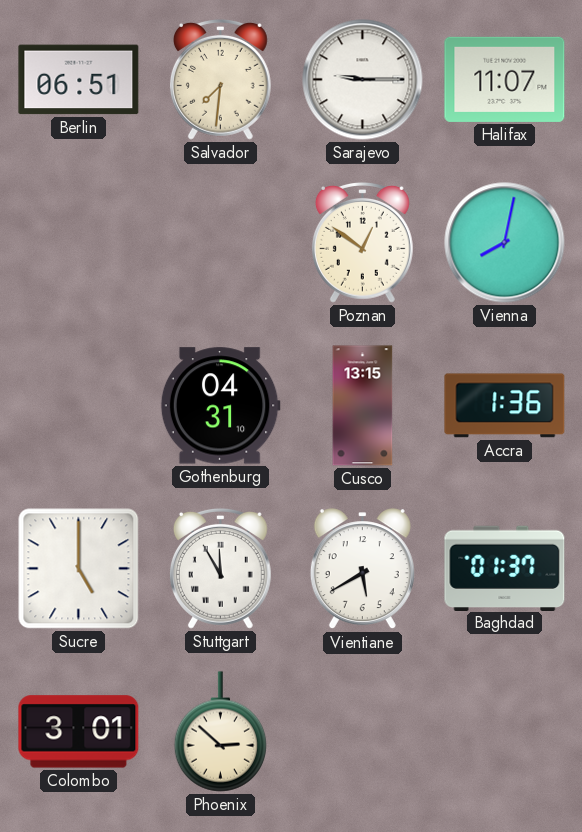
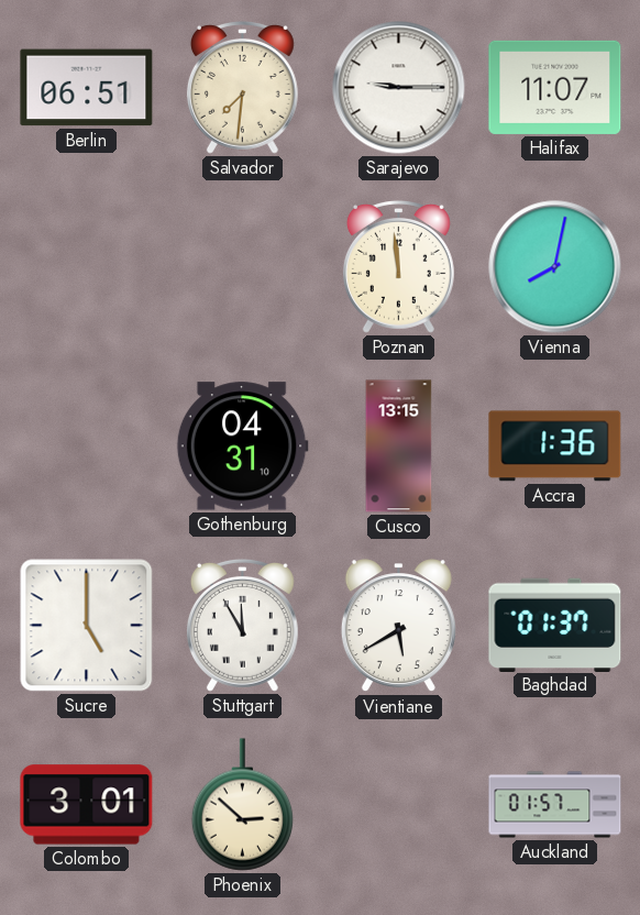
Poznan: 12:51 -> 11:59
Auckland: none -> 01:57
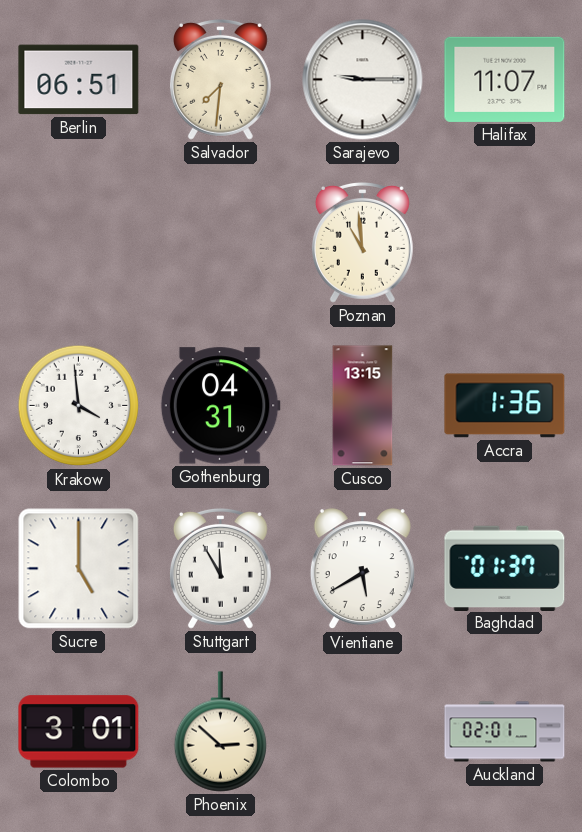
Poznan: 11:59 -> 10:59
Vienna: 8:02 -> none
Krakow: none -> 3:59
Auckland: 01:57 -> 02:01
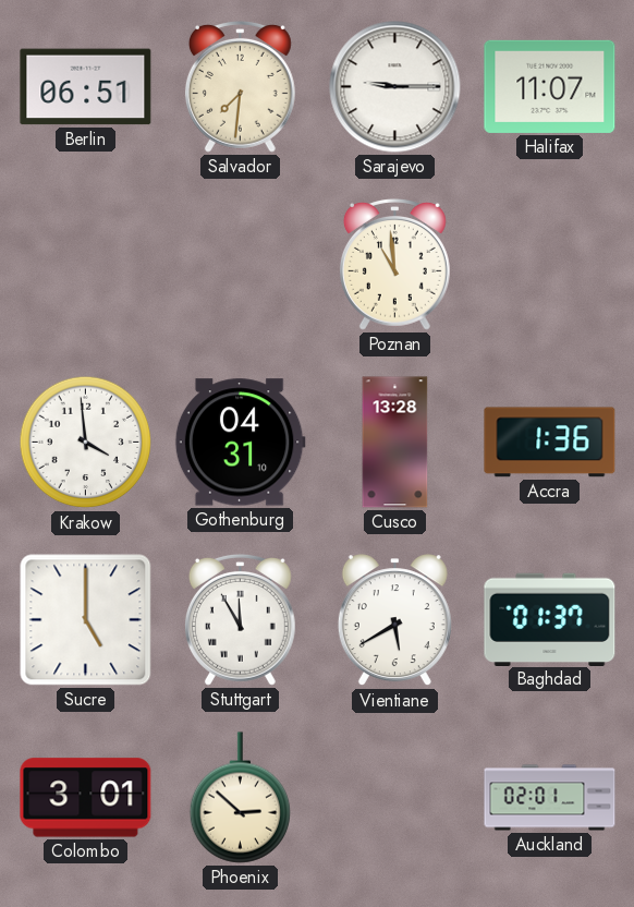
Cusco: 13:15 -> 13:28
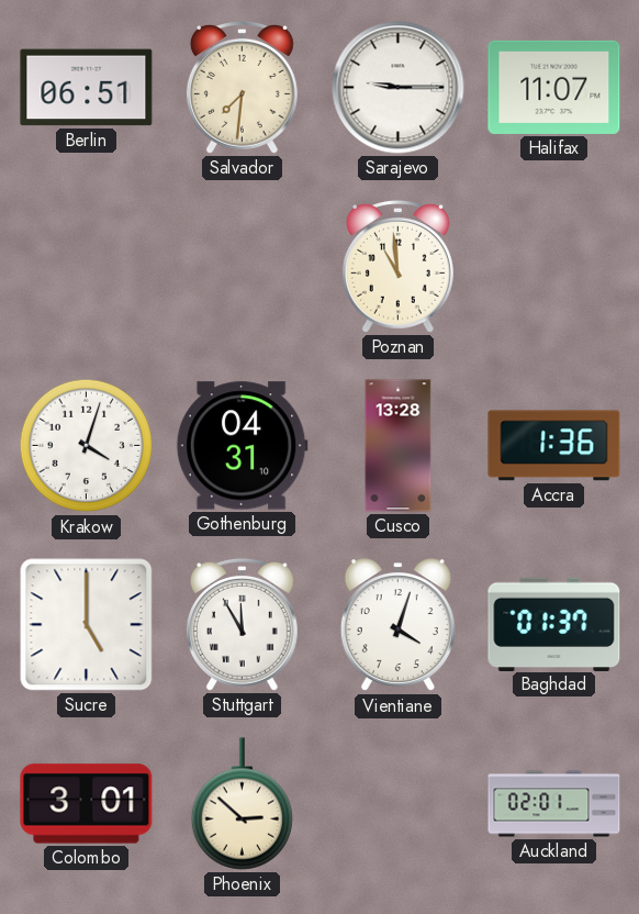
Krakow: 3:59 -> 4:03
Vientiane: 5:40 -> 4:03
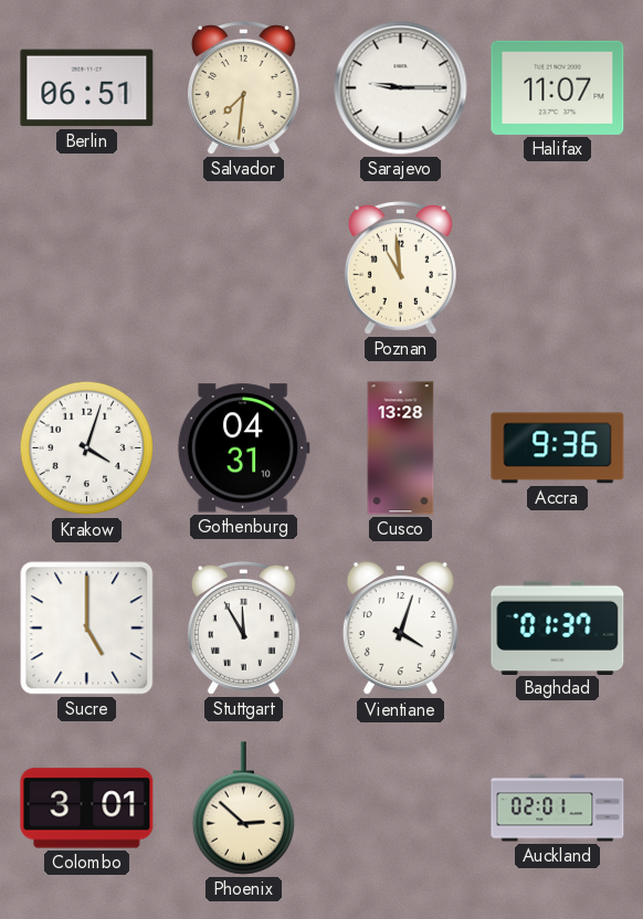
Accra: 1:36 -> 9:36
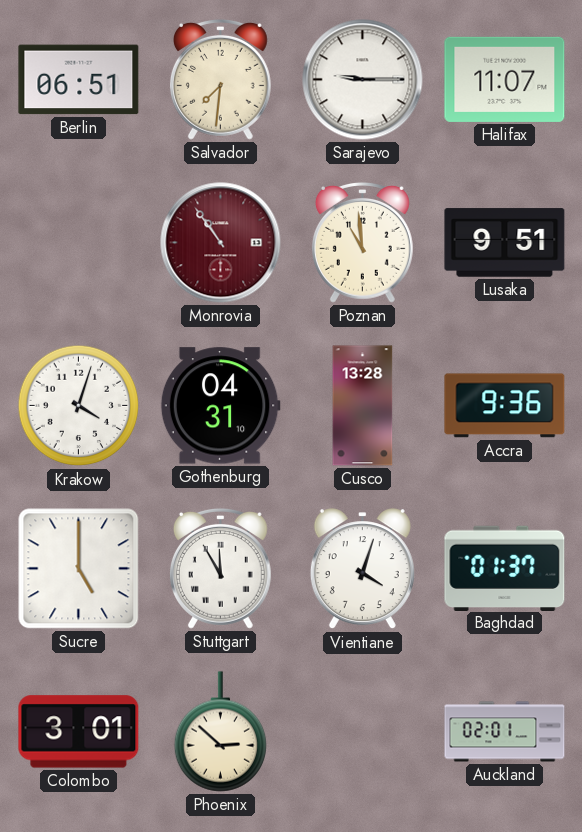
Monrovia: none -> 10:54
Lusaka: none -> 9:51
